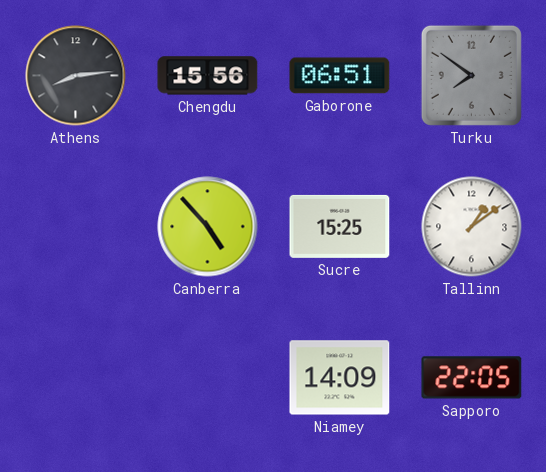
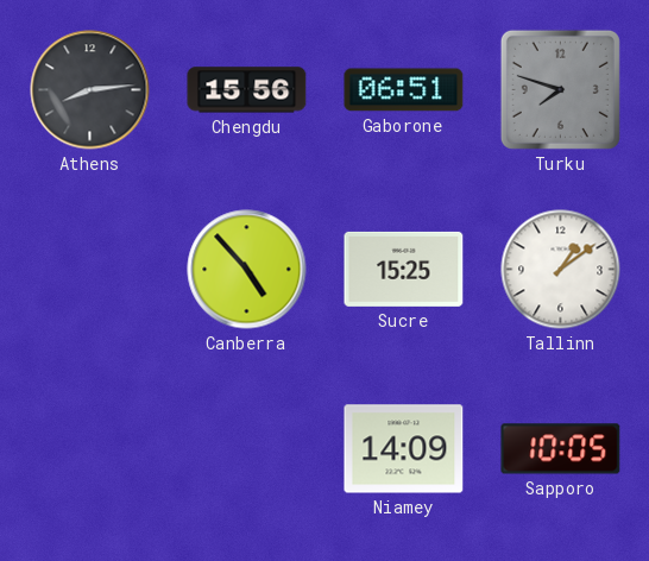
Turku: 7:51 -> 7:48
Sapporo: 22:05 -> 10:05
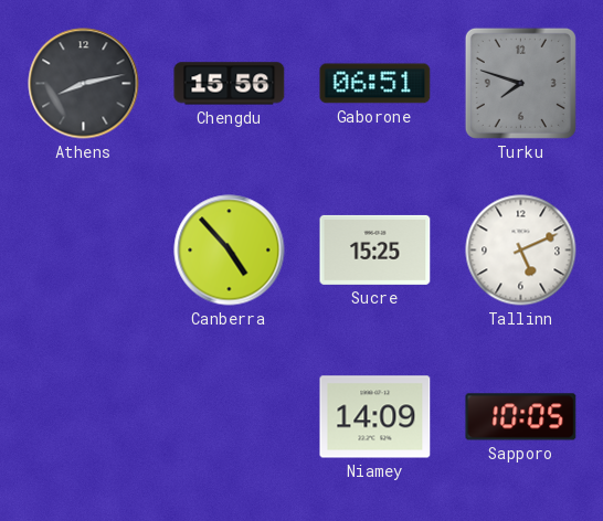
Athens: 8:14 -> 8:13
Tallinn: 1:09 -> 5:11
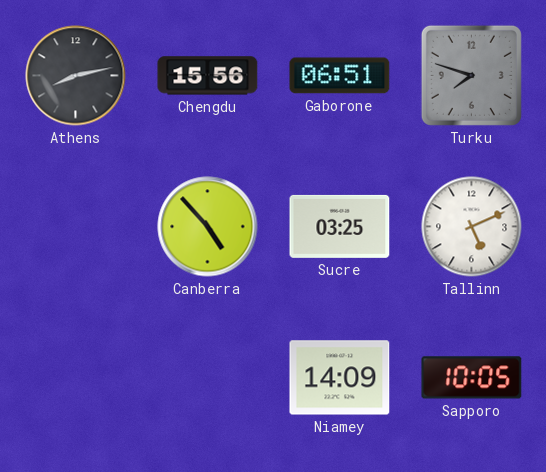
Sucre: 15:25 -> 03:25
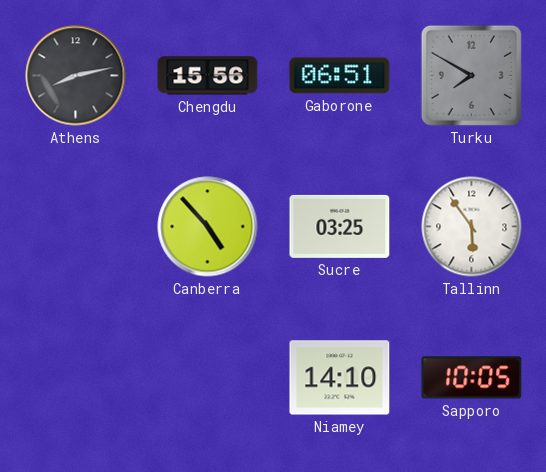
Turku: 7:48 -> 7:50
Tallinn: 5:11 -> 5:54
Niamey: 14:09 -> 14:10
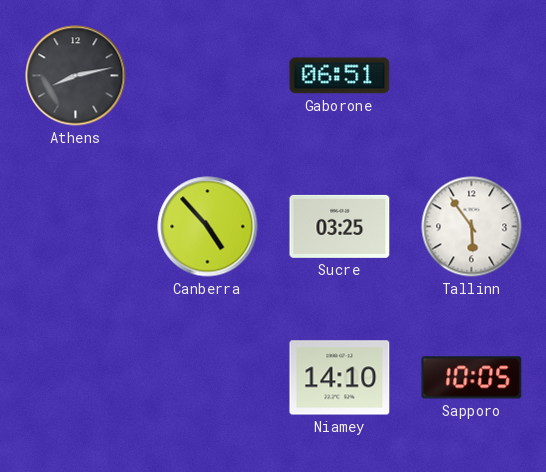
Chengdu: 15:56 -> none
Turku: 7:50 -> none
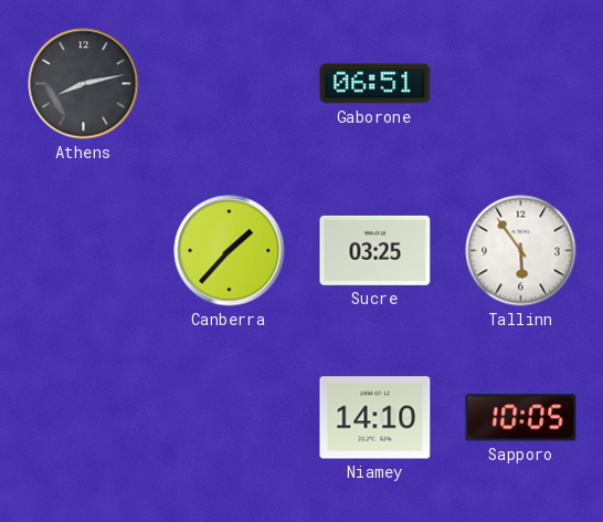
Canberra: 4:53 -> 1:37
